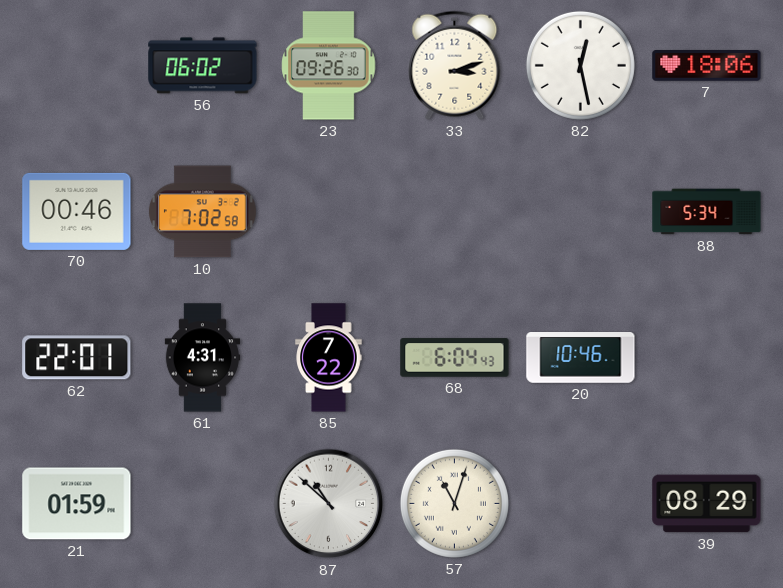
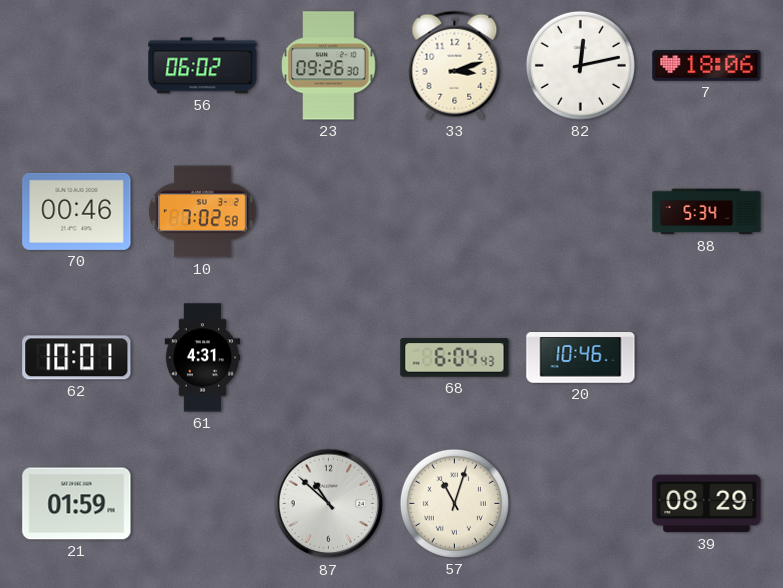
82: 12:28 -> 12:13
62: 22:01 -> 10:01
85: 7:22 -> none
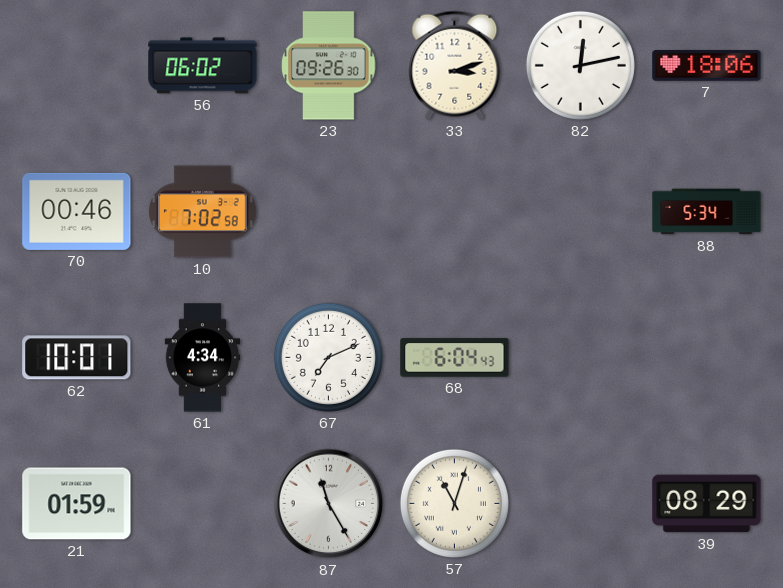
61: 4:31 -> 4:34
67: none -> 7:11
20: 10:46 -> none
87: 10:52 -> 11:25
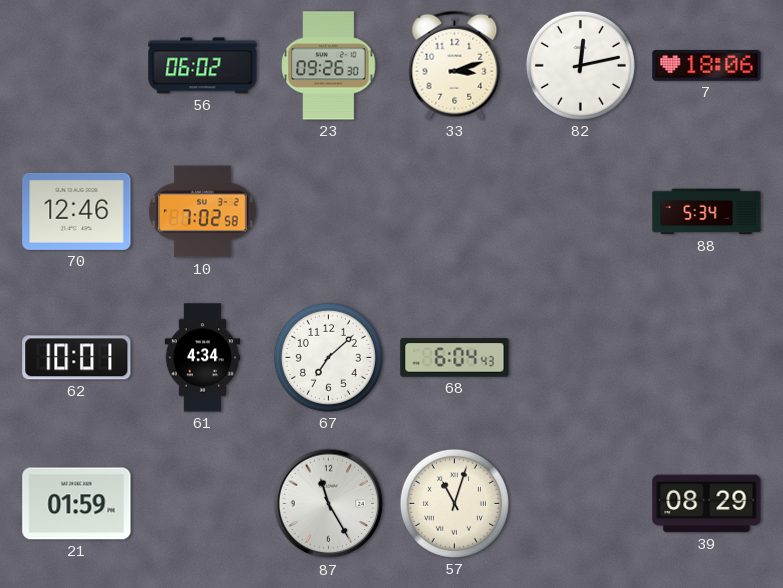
70: 00:46 -> 12:46
67: 7:11 -> 7:08
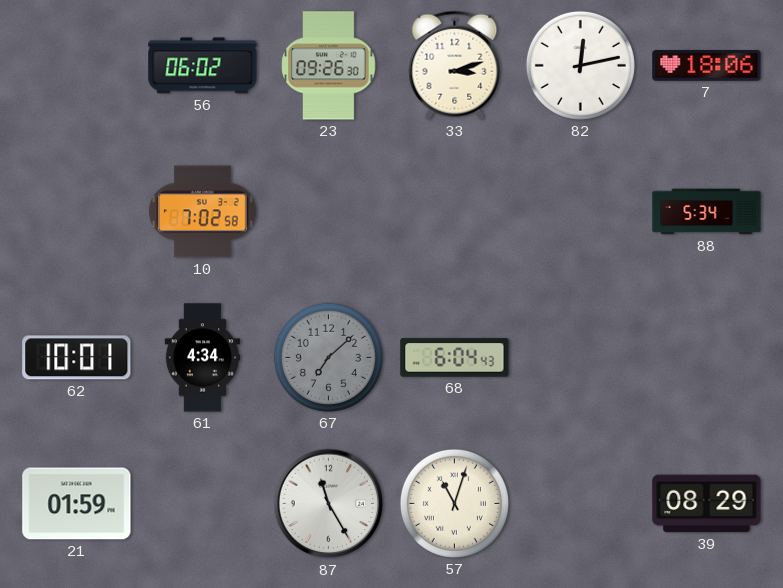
70: 12:46 -> none
67 dial: white -> grey
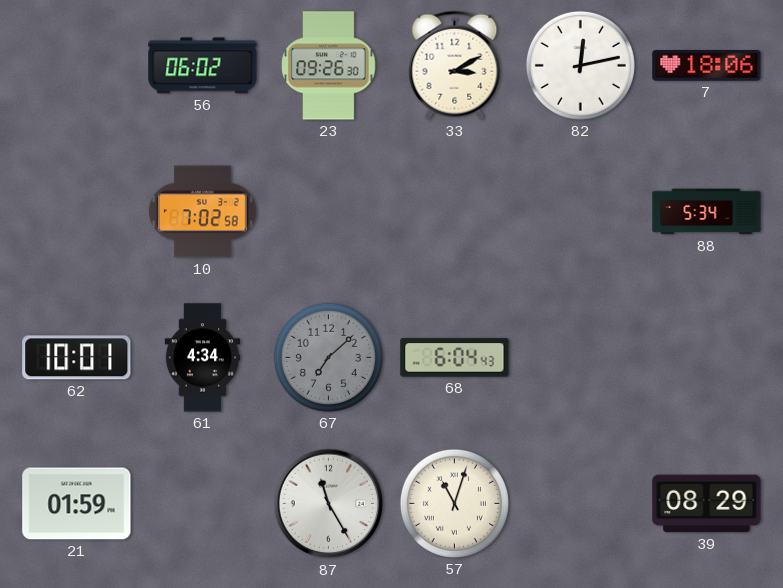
33: 3:12 -> 3:10
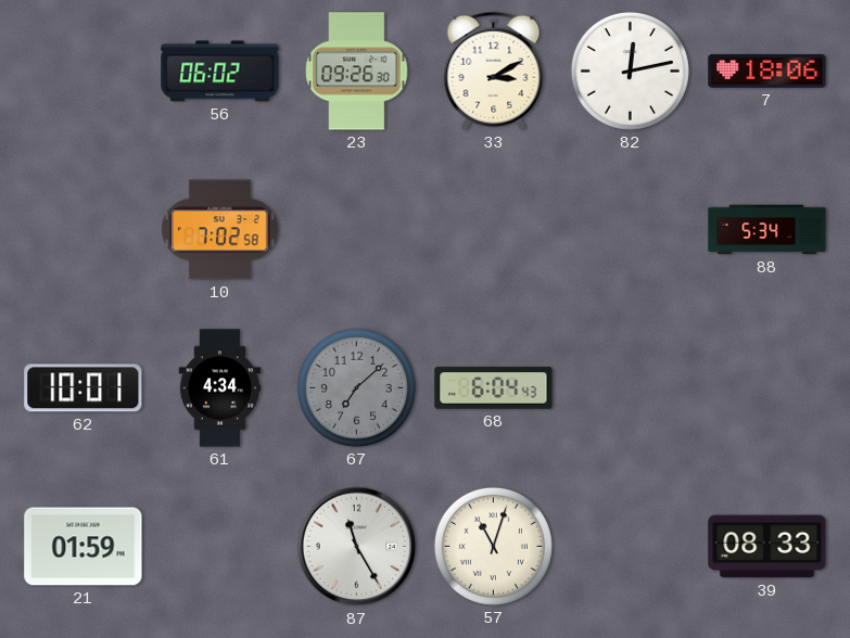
39: 08:29 -> 08:33
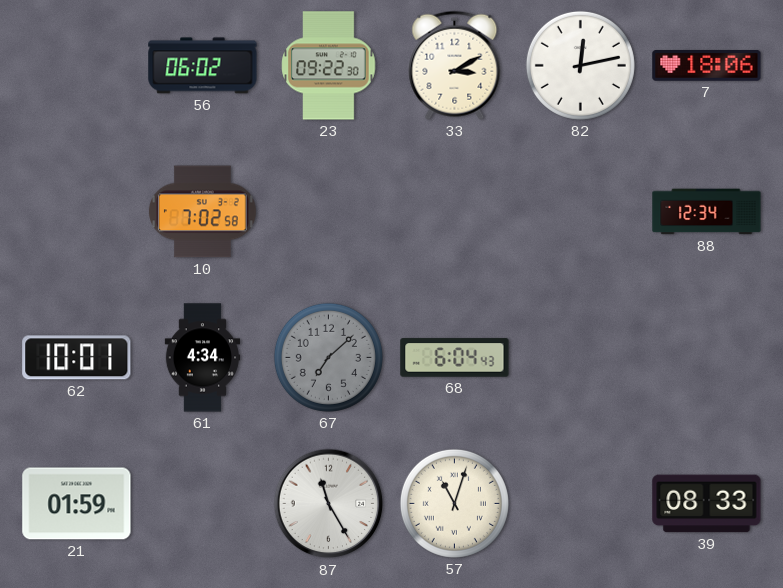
23: 09:26 -> 09:22
88: 5:34 -> 12:34
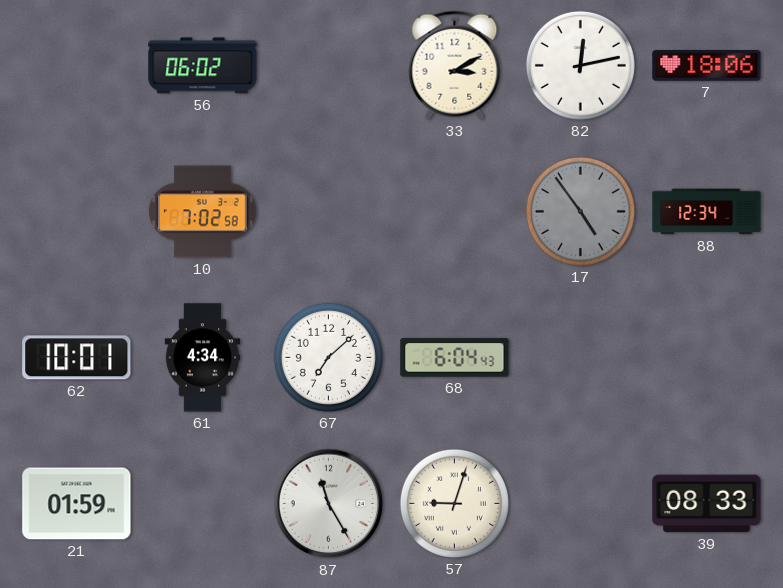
23: 09:22 -> none
17: none -> 4:54
67 dial: grey -> white
57: 11:03 -> 9:03
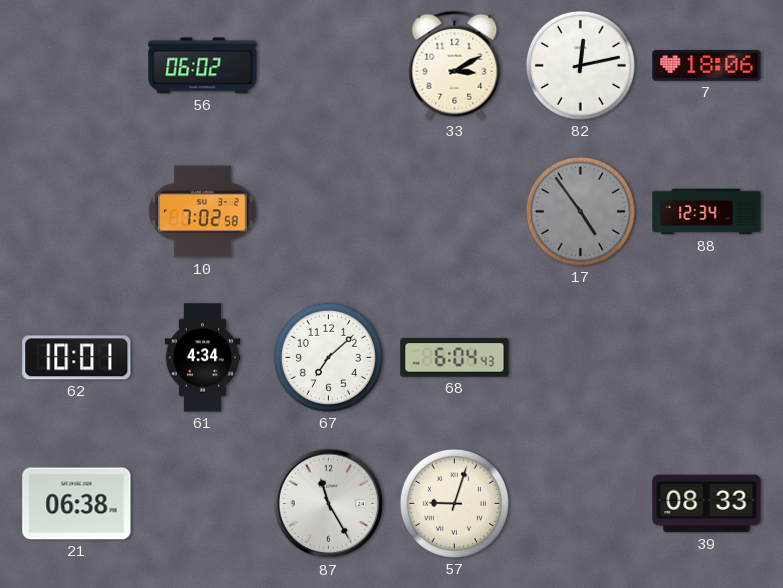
21: 01:59 -> 06:38
